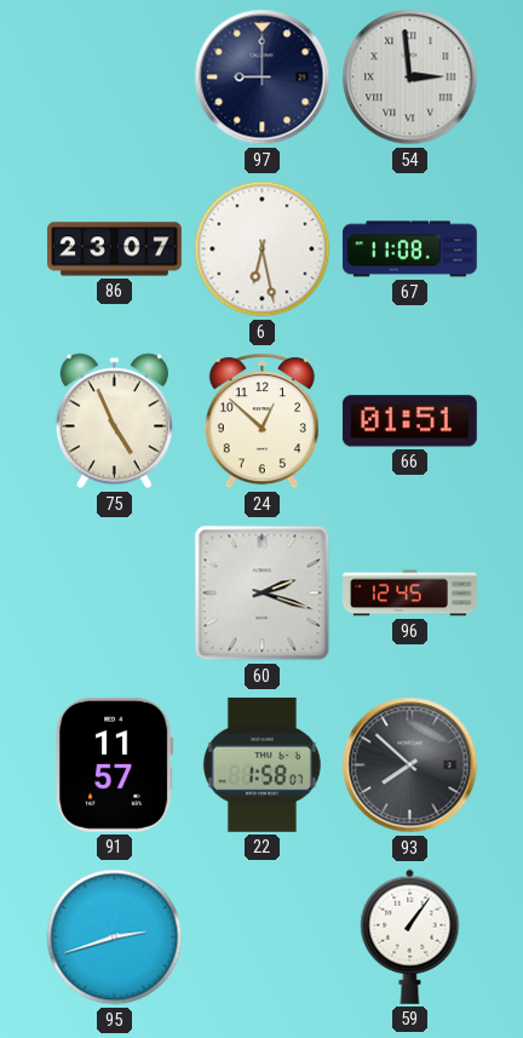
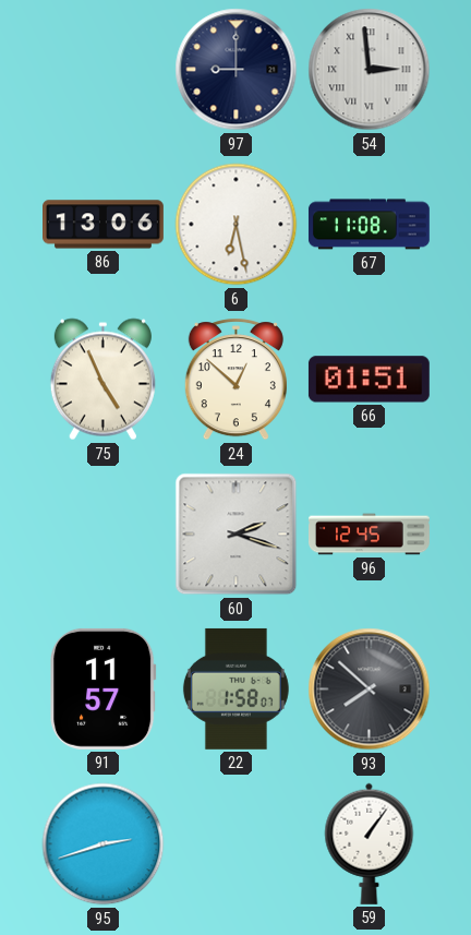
86: 23:07 -> 13:06
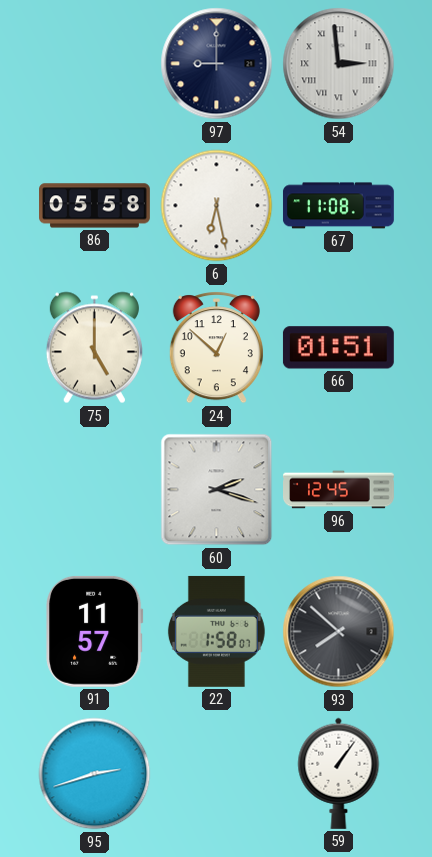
86: 13:06 -> 05:58
75: 4:56 -> 5:00
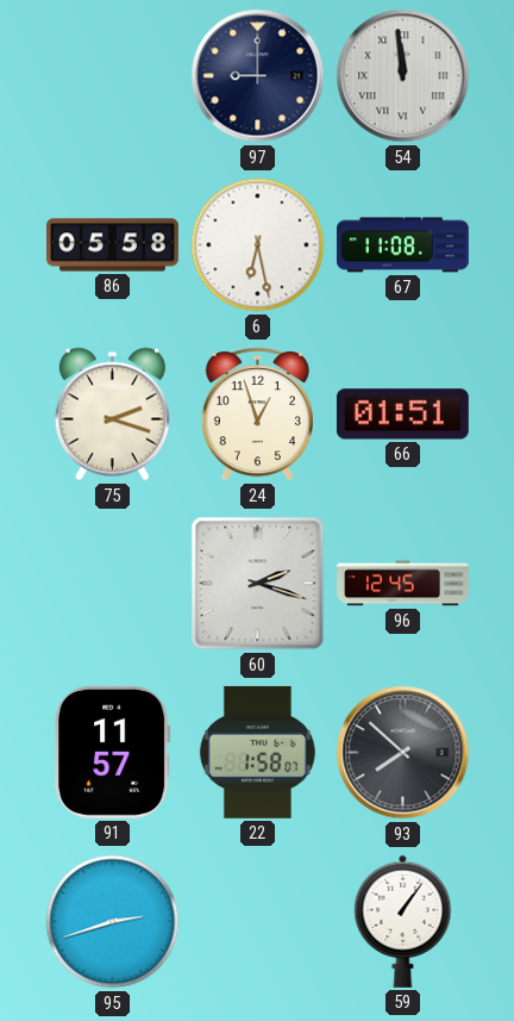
54: 2:59 -> 11:59
75: 5:00 -> 2:18
24: 12:52 -> 12:57
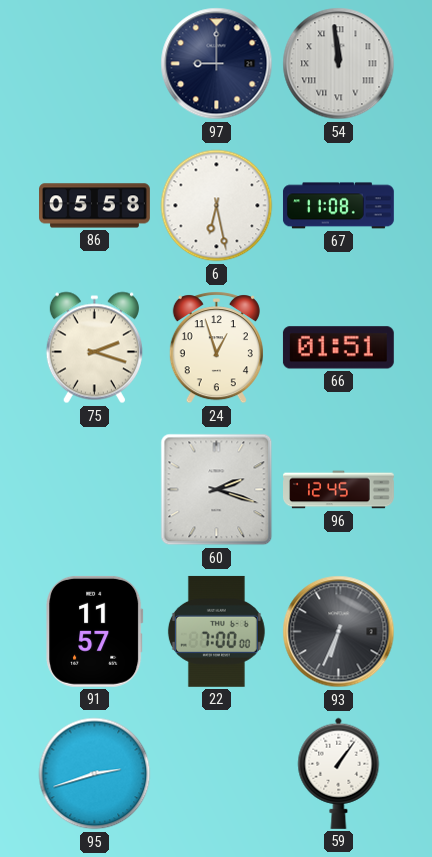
22: 1:58 -> 7:00
93: 7:52 -> 6:34
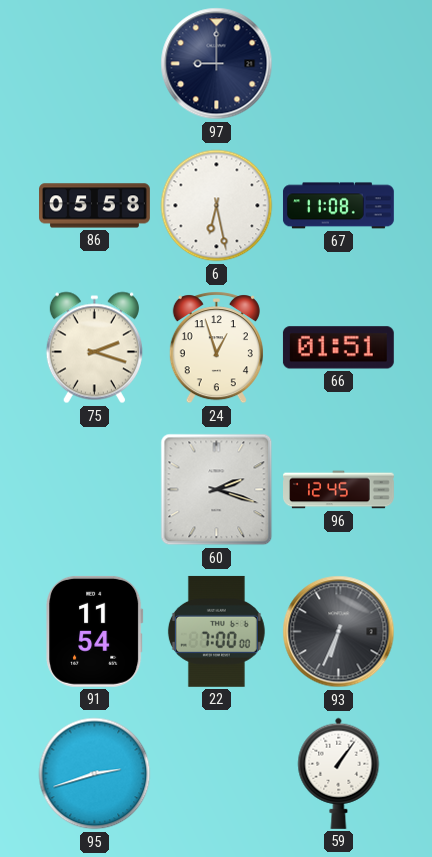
54: 11:59 -> none
91: 11:57 -> 11:54
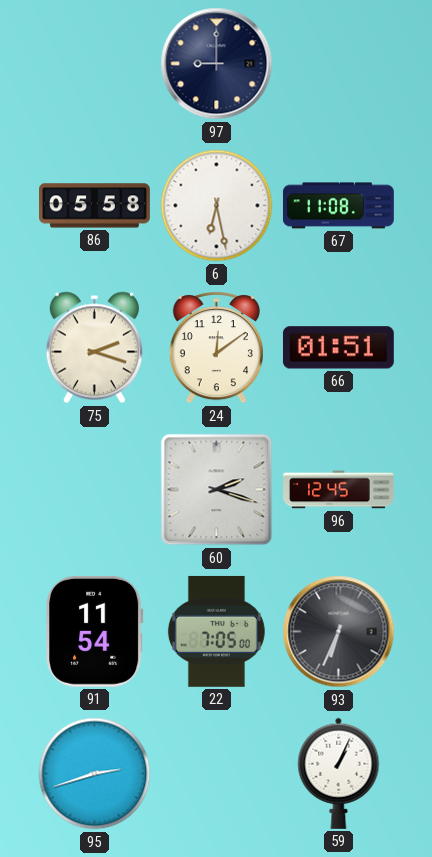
24: 12:57 -> 12:09
22: 7:00 -> 7:05
59: 1:06 -> 1:04
